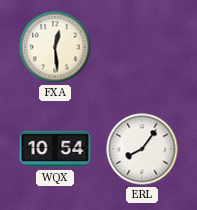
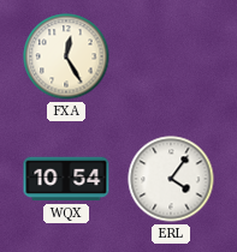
FXA: 12:29 -> 12:25
ERL: 8:06 -> 4:06
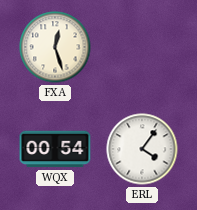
FXA: 12:25 -> 12:27
WQX: 10:54 -> 00:54
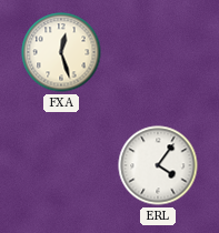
WQX: 00:54 -> none
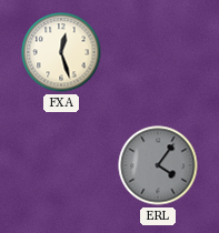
ERL dial: white -> grey
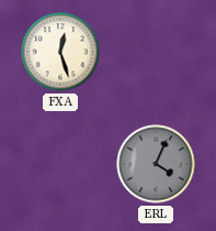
ERL: 4:06 -> 4:04
